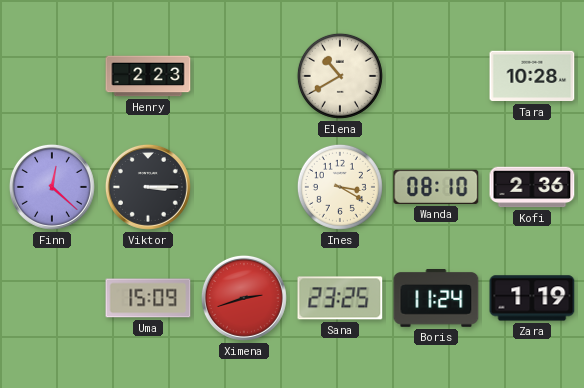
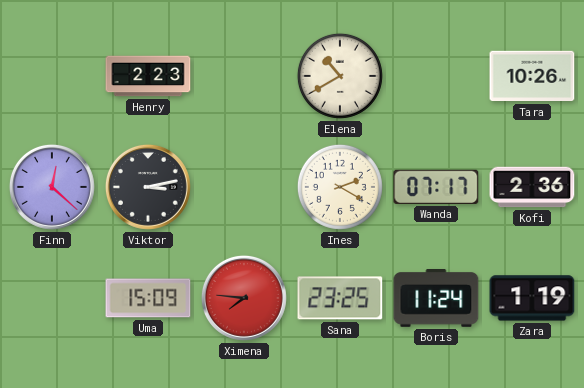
Tara: 10:28 -> 10:26
Viktor: 3:15 -> 3:13
Ines: 3:20 -> 2:20
Wanda: 08:10 -> 07:17
Ximena: 2:42 -> 7:46
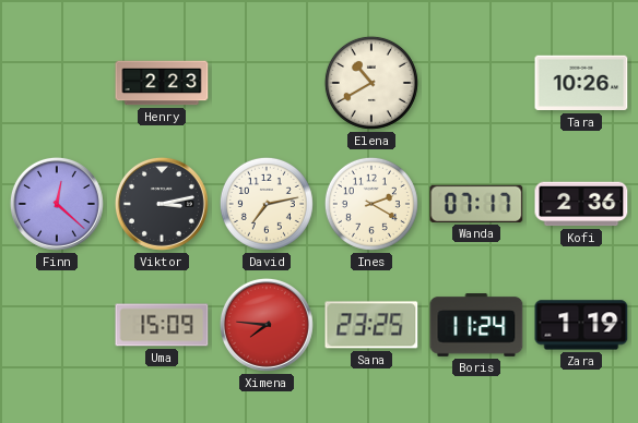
David: none -> 7:13
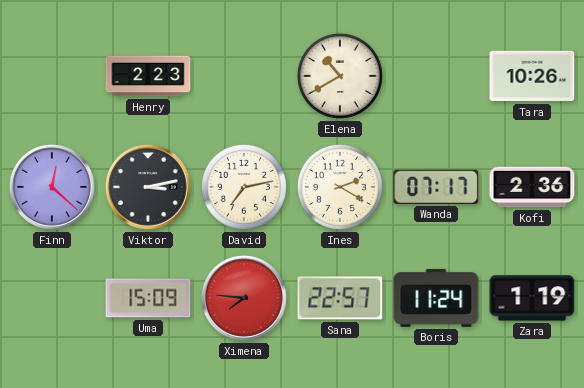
Sana: 23:25 -> 22:57
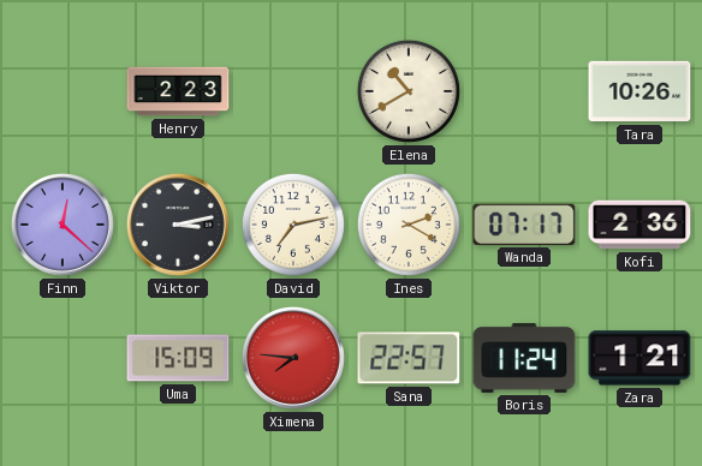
Zara: 1:19 -> 1:21
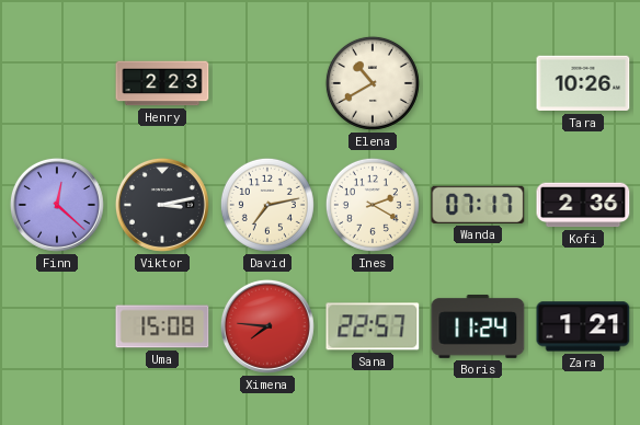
Uma: 15:09 -> 15:08
